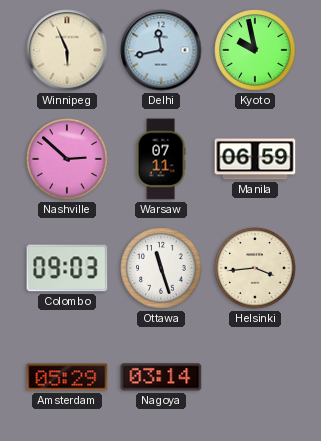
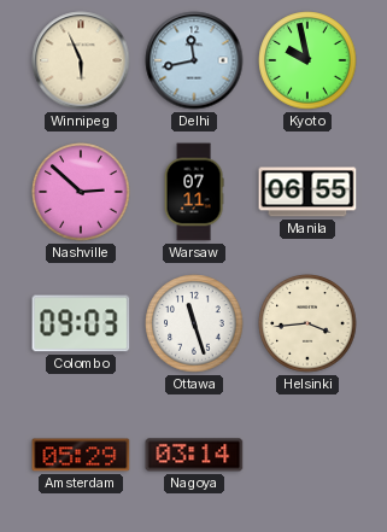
Manila: 06:59 -> 06:55
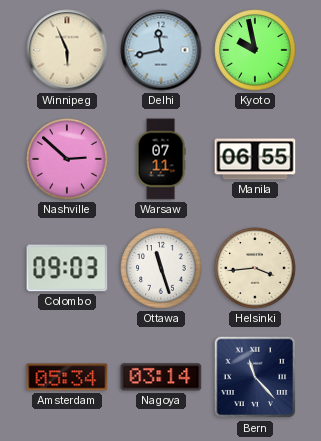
Amsterdam: 05:29 -> 05:34
Bern: none -> 11:23
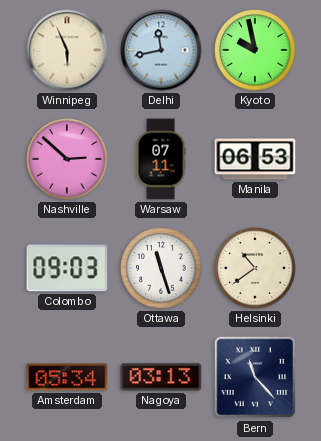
Manila: 06:55 -> 06:53
Helsinki: 3:44 -> 10:39
Nagoya: 03:14 -> 03:13
